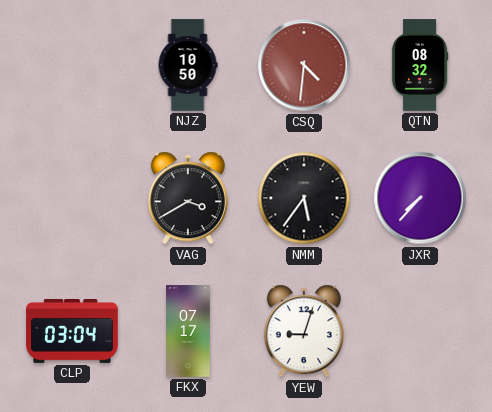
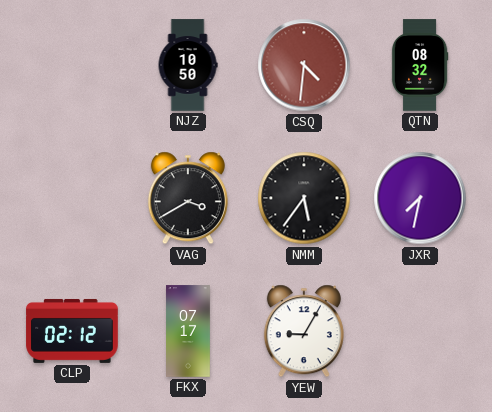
JXR: 7:37 -> 7:32
CLP: 03:04 -> 02:12
YEW: 9:03 -> 9:05
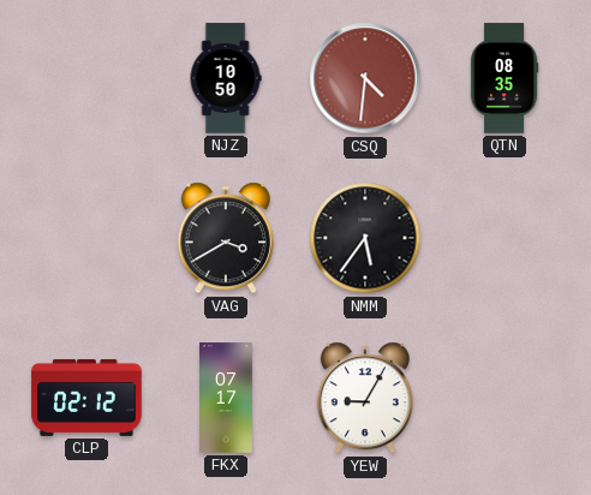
QTN: 08:32 -> 08:35
JXR: 7:32 -> none
